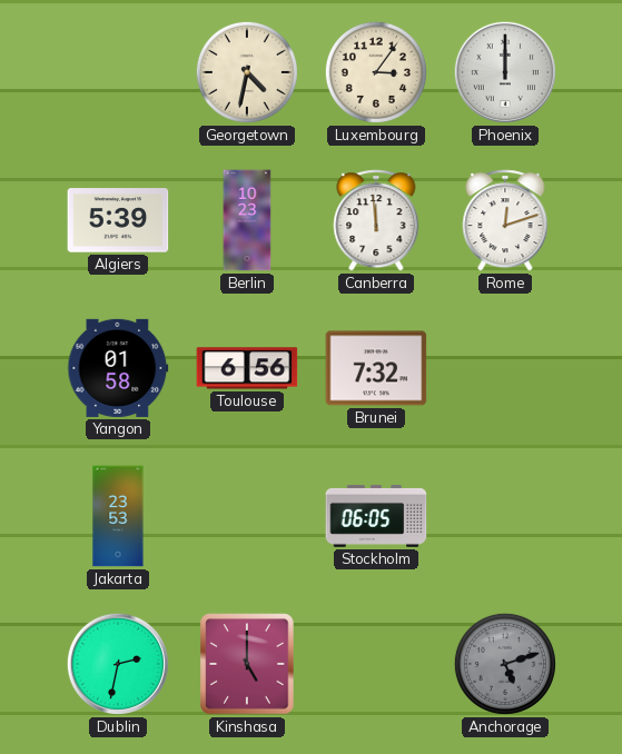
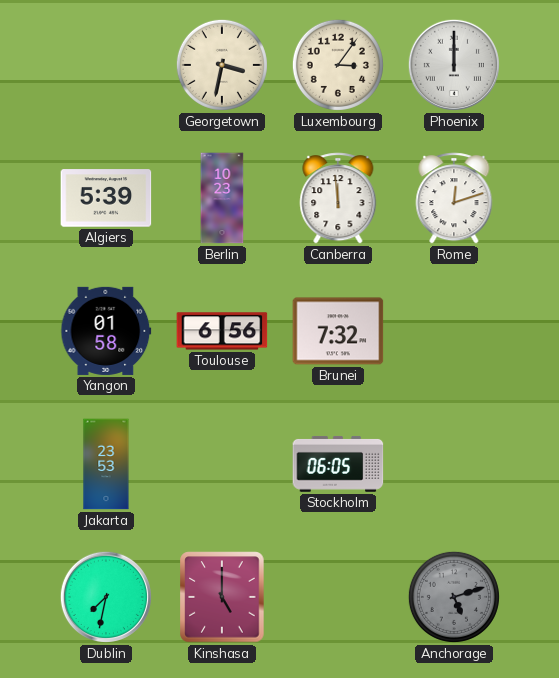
Georgetown: 4:32 -> 3:32
Dublin: 2:32 -> 7:32
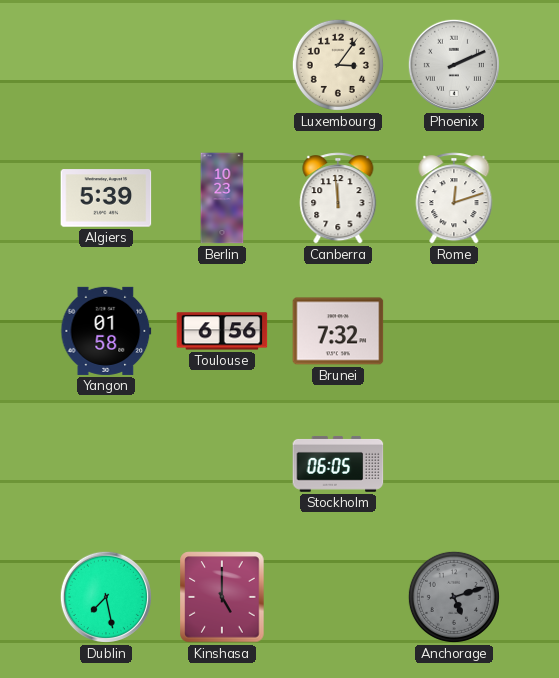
Georgetown: 3:32 -> none
Phoenix: 12:00 -> 2:11
Jakarta: 23:53 -> none
Dublin: 7:32 -> 7:28
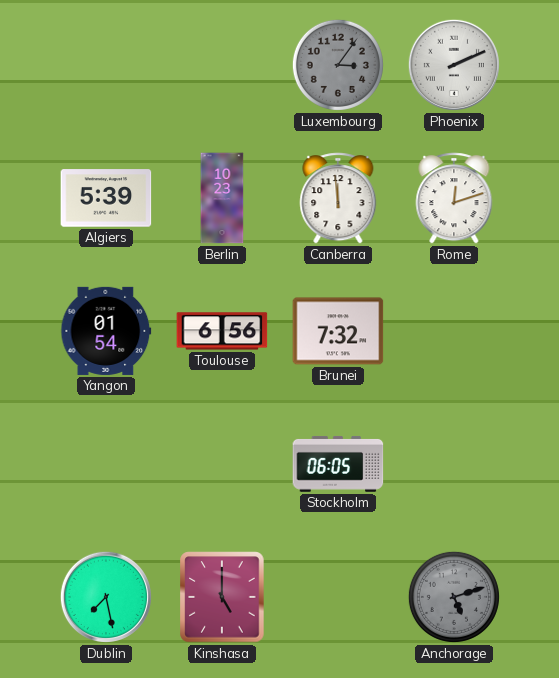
Luxembourg dial: cream -> grey
Yangon: 01:58 -> 01:54
